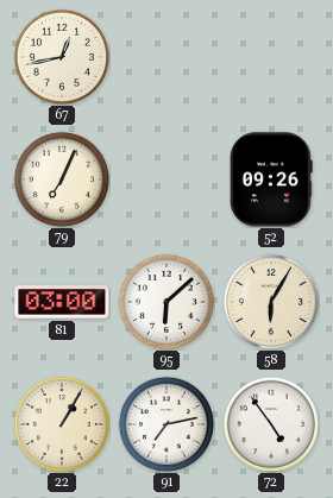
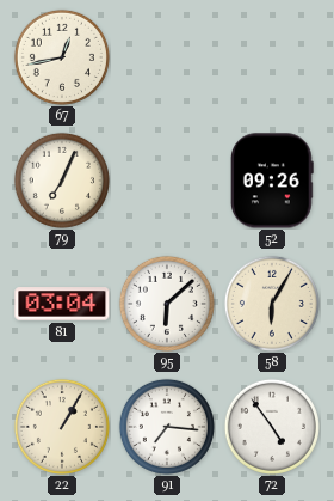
81: 03:00 -> 03:04
91: 7:13 -> 7:16
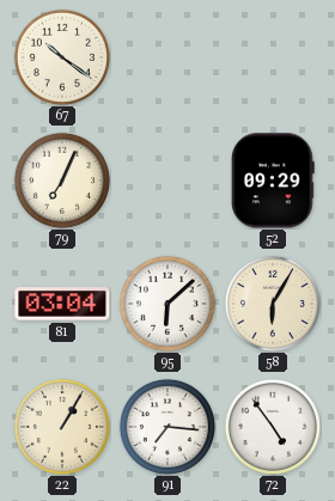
67: 12:43 -> 10:21
52: 09:26 -> 09:29
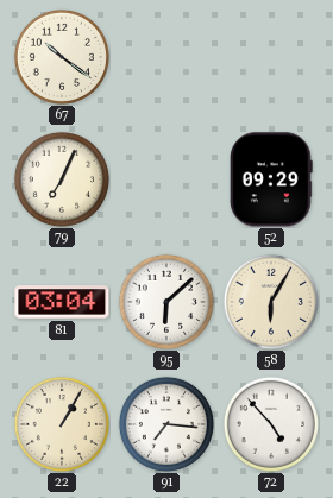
72: 4:54 -> 4:53
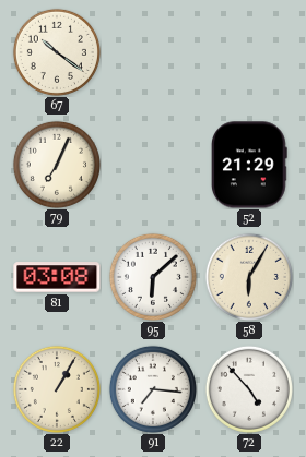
52: 09:29 -> 21:29
81: 03:04 -> 03:08
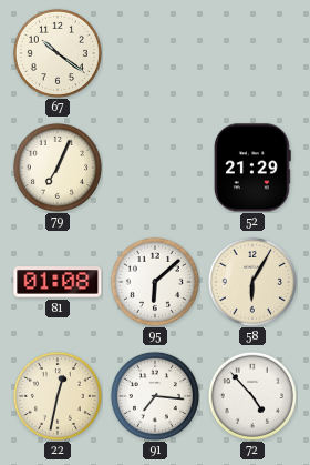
81: 03:08 -> 01:08
22: 1:05 -> 12:32
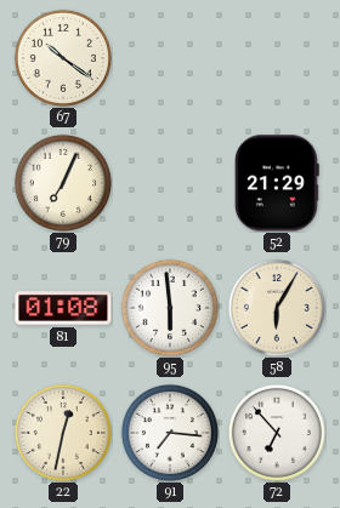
95: 6:08 -> 5:59
72: 4:53 -> 6:53
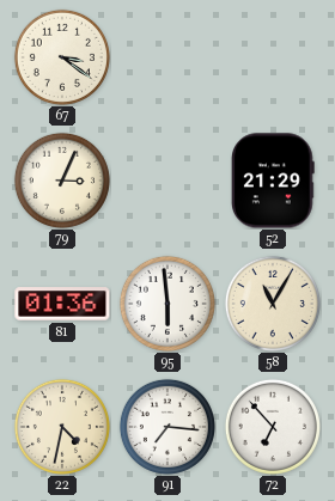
67: 10:21 -> 3:21
79: 7:04 -> 3:04
81: 01:08 -> 01:36
58: 6:05 -> 11:05
22: 12:32 -> 4:32
